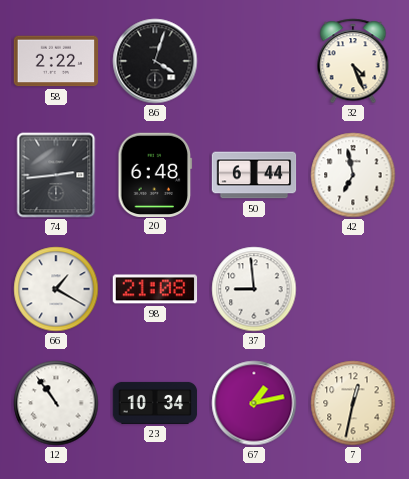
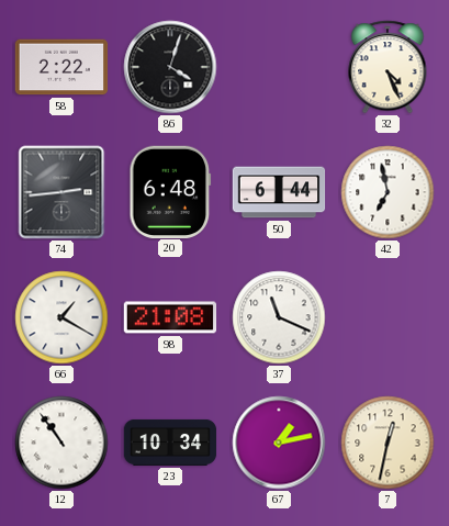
37: 8:59 -> 11:19
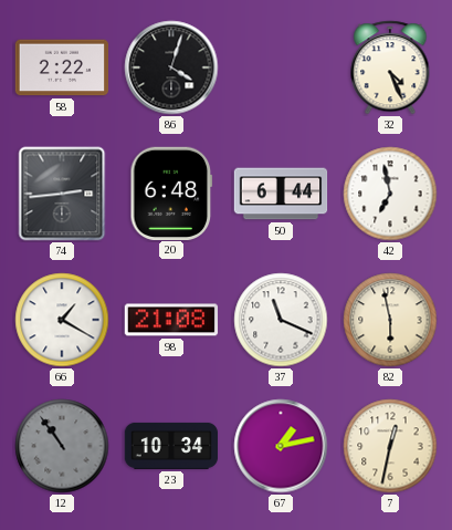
82: none -> 5:58
12 dial: white -> grey
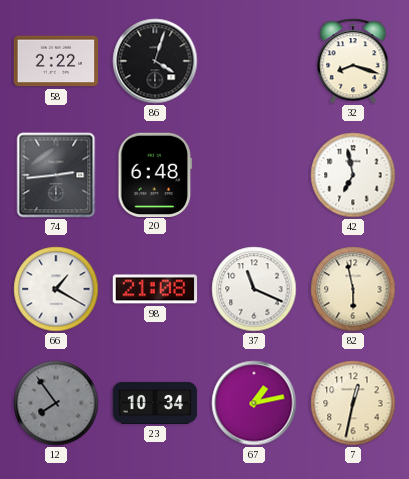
32: 4:26 -> 8:18
50: 6:44 -> none
12: 10:54 -> 7:54
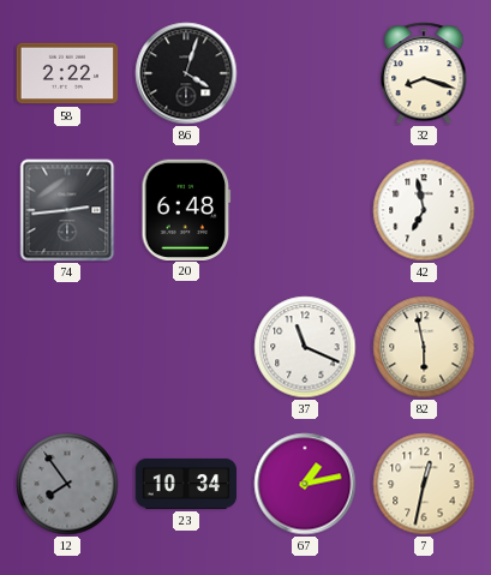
66: 1:20 -> none
98: 21:08 -> none
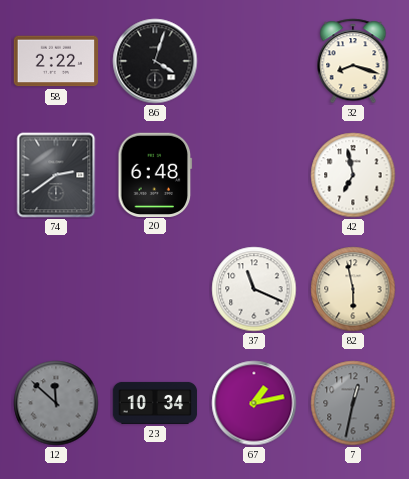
74: 2:44 -> 2:39
12: 7:54 -> 11:52
7 dial: cream -> grey
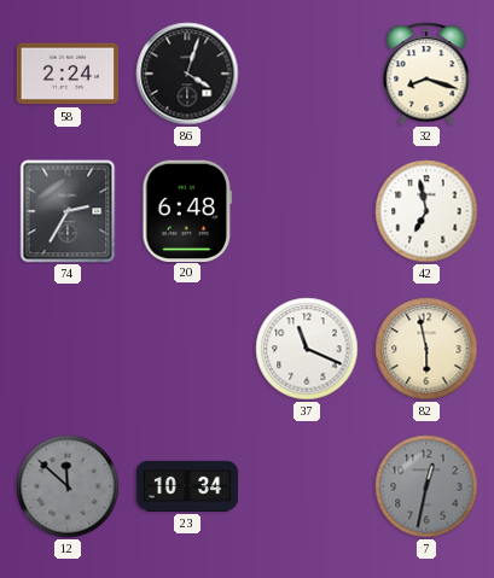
58: 2:22 -> 2:24
74: 2:39 -> 2:35
67: 1:13 -> none
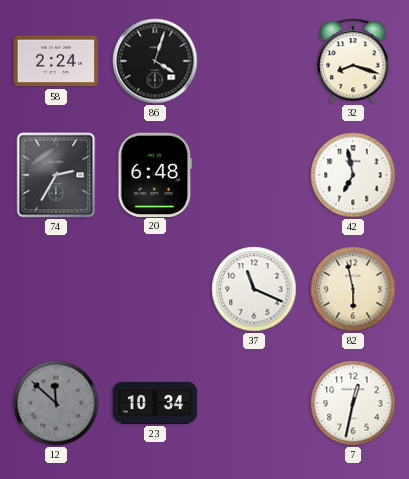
7 dial: grey -> white
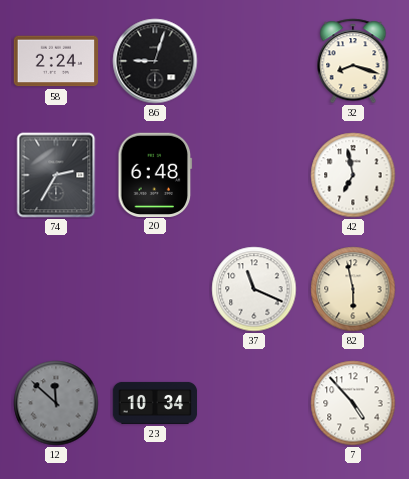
86: 4:03 -> 9:03
7: 12:32 -> 4:53
